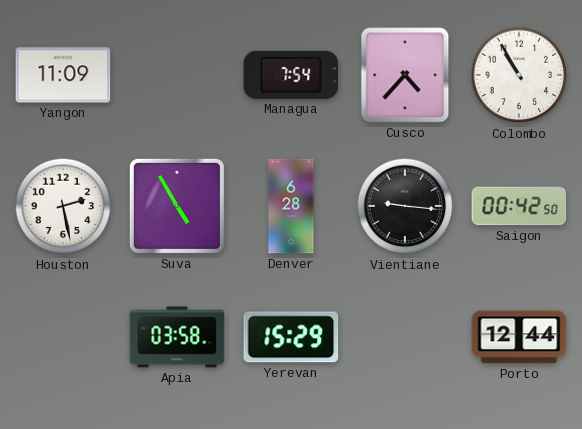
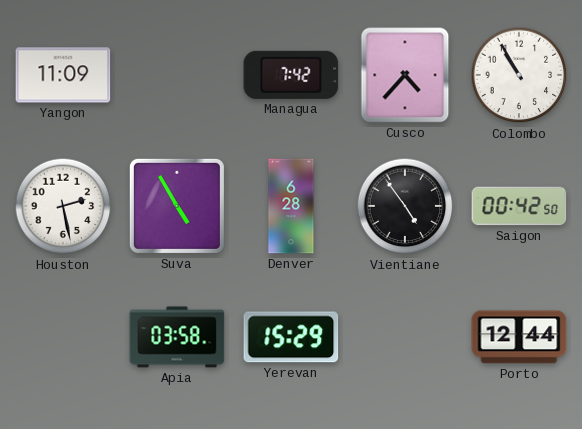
Managua: 7:54 -> 7:42
Vientiane: 9:16 -> 4:54
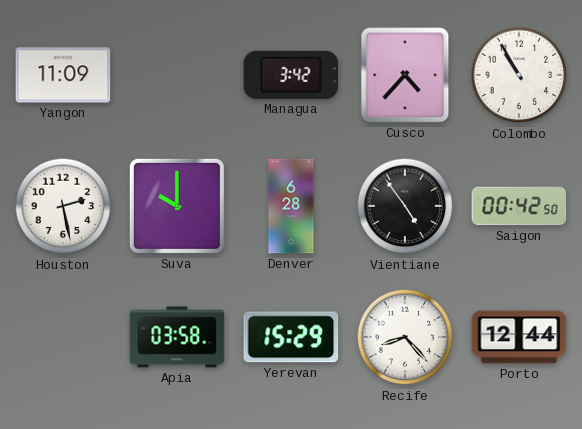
Managua: 7:42 -> 3:42
Suva: 4:55 -> 10:00
Recife: none -> 8:23
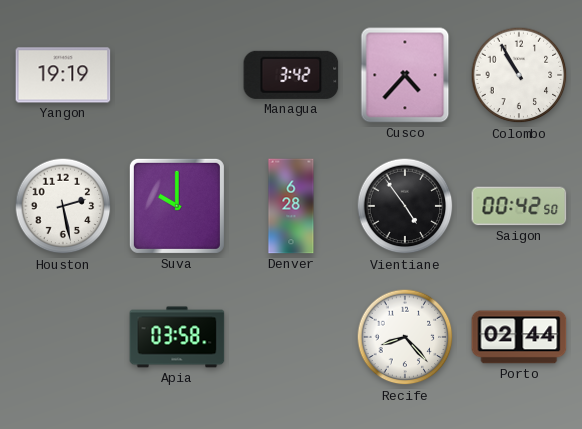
Yangon: 11:09 -> 19:19
Yerevan: 15:29 -> none
Porto: 12:44 -> 02:44
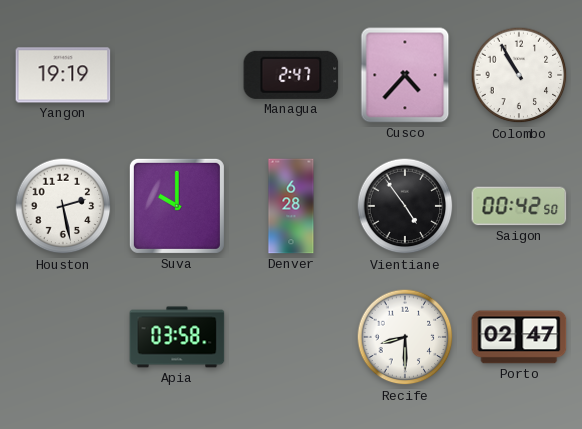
Managua: 3:42 -> 2:47
Recife: 8:23 -> 8:30
Porto: 02:44 -> 02:47
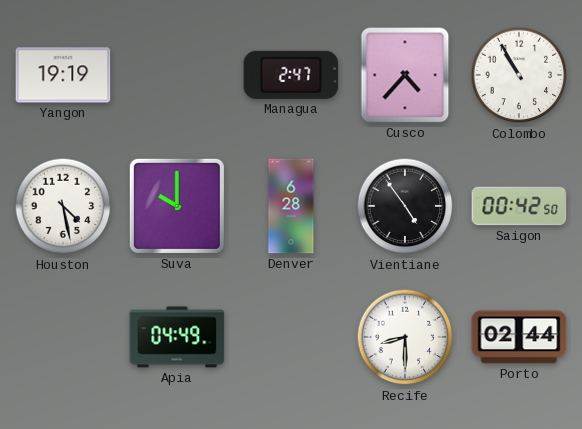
Houston: 2:28 -> 4:28
Apia: 03:58 -> 04:49
Porto: 02:47 -> 02:44
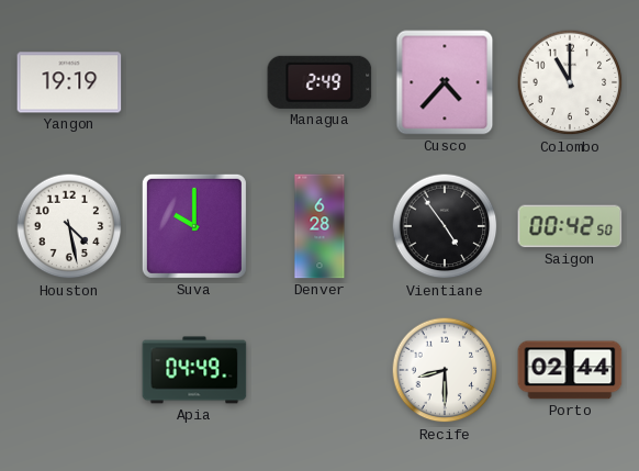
Managua: 2:47 -> 2:49
Colombo: 10:55 -> 11:00
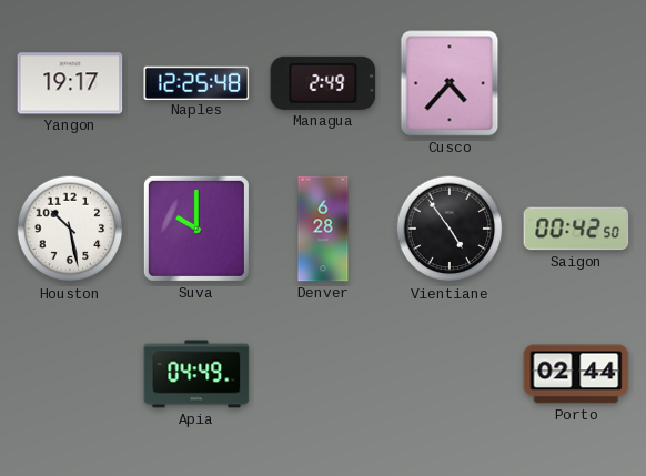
Yangon: 19:19 -> 19:17
Naples: none -> 12:25
Colombo: 11:00 -> none
Houston: 4:28 -> 10:28
Recife: 8:30 -> none
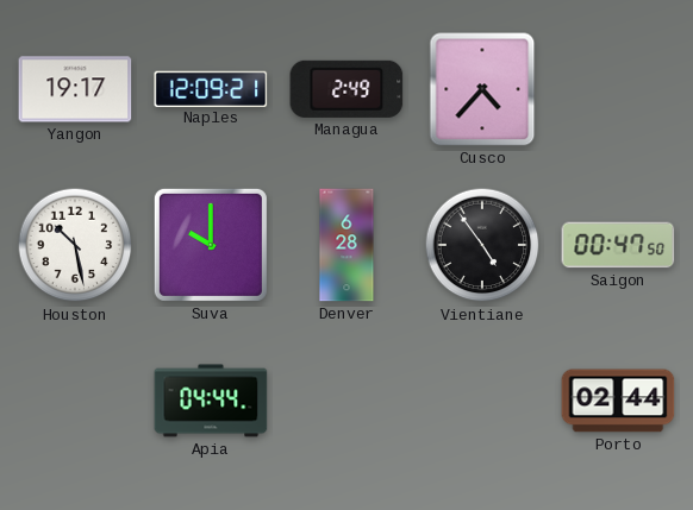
Naples: 12:25 -> 12:09
Saigon: 00:42 -> 00:47
Apia: 04:49 -> 04:44
